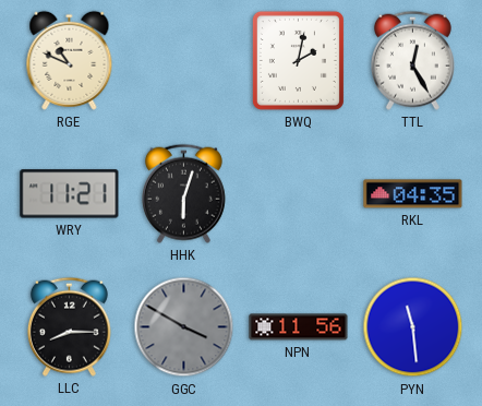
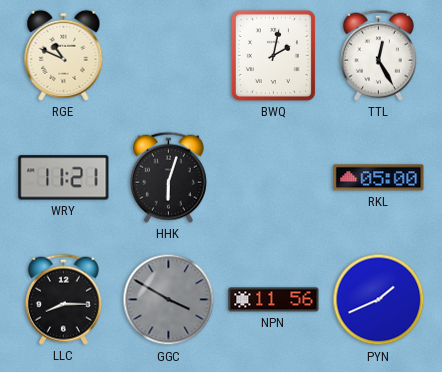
RKL: 04:35 -> 05:00
PYN: 11:29 -> 1:41
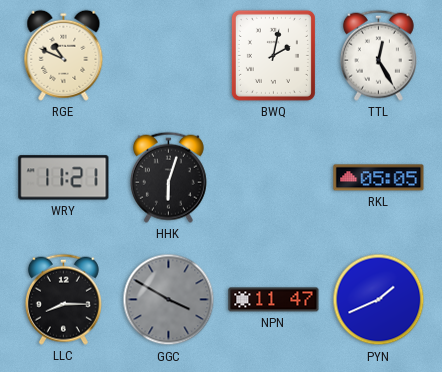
RKL: 05:00 -> 05:05
NPN: 11:56 -> 11:47
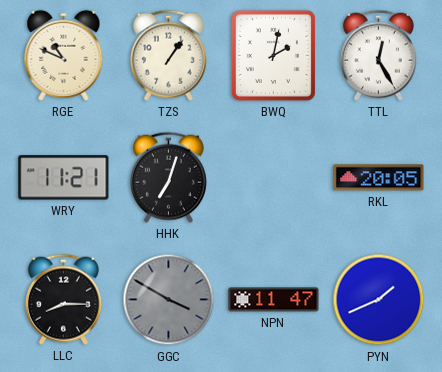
TZS: none -> 1:06
HHK: 6:03 -> 7:03
RKL: 05:05 -> 20:05
